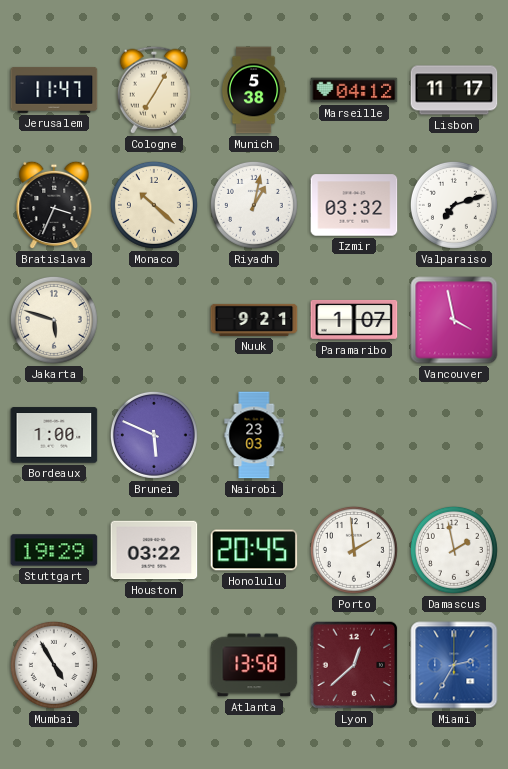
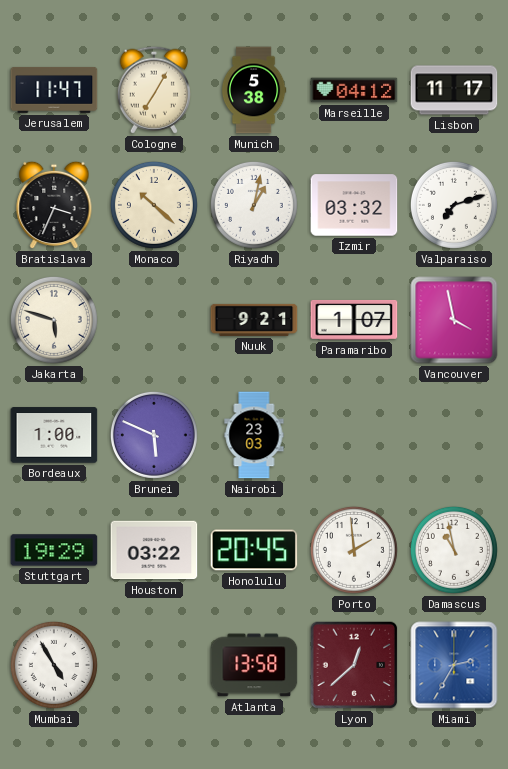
Damascus: 1:58 -> 10:58
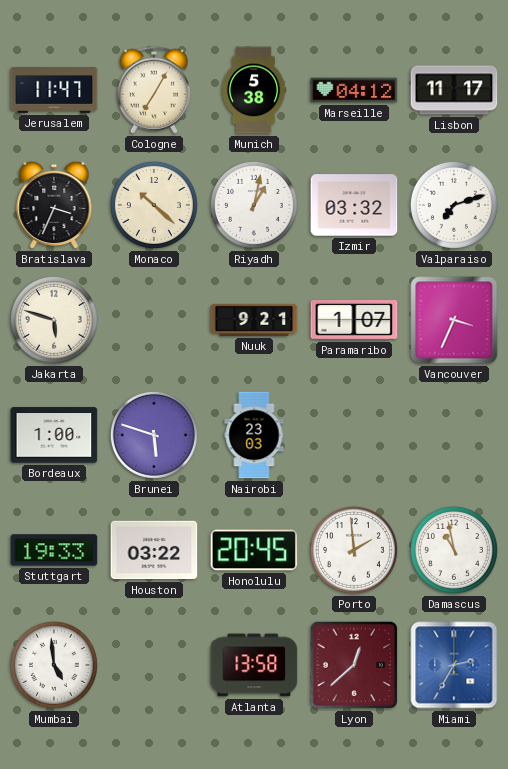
Vancouver: 3:58 -> 3:34
Brunei: 5:49 -> 5:48
Stuttgart: 19:29 -> 19:33
Mumbai: 4:55 -> 4:59
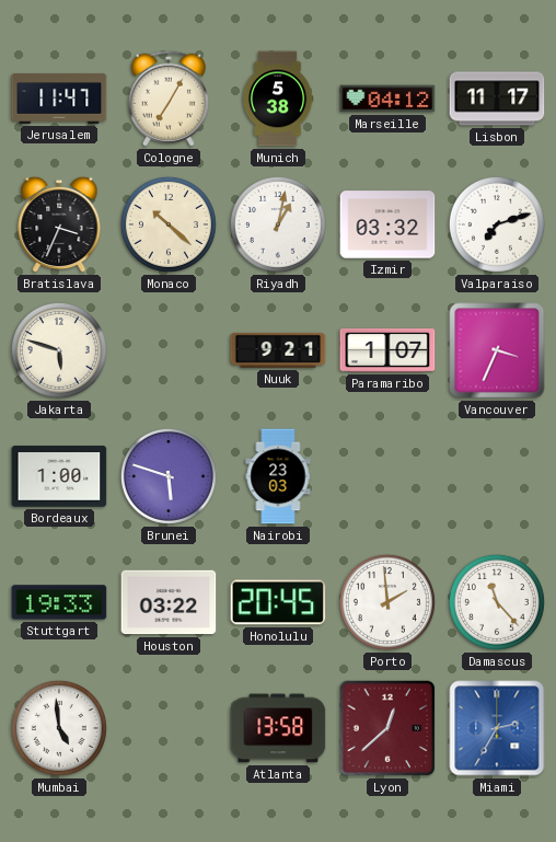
Damascus: 10:58 -> 11:23
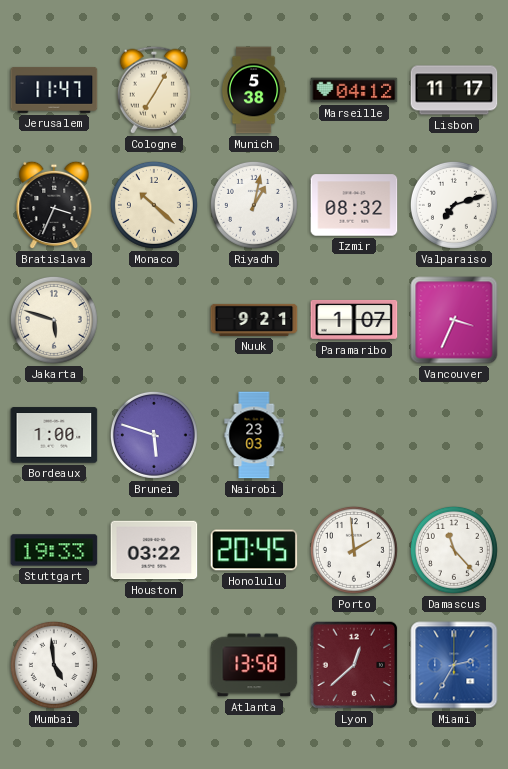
Izmir: 03:32 -> 08:32
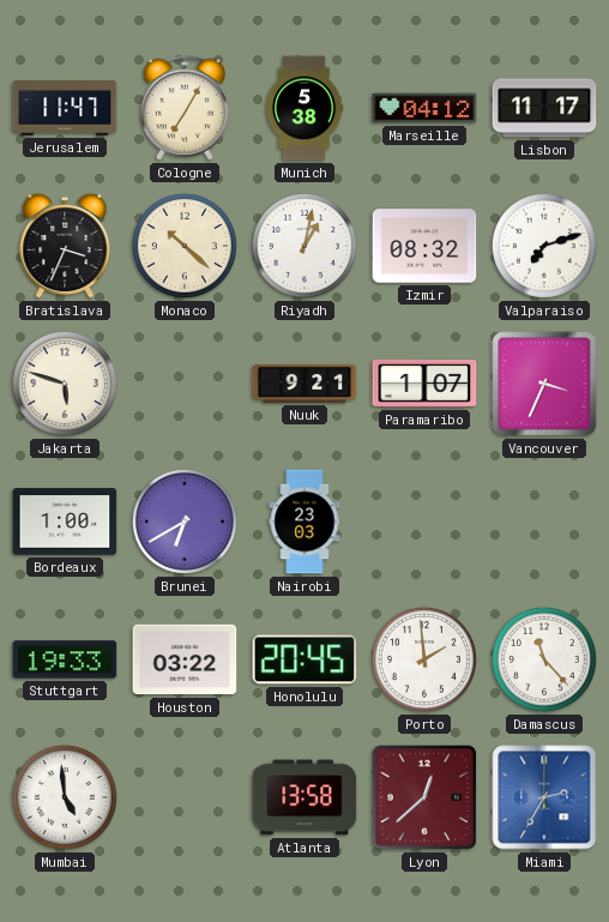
Brunei: 5:48 -> 6:40
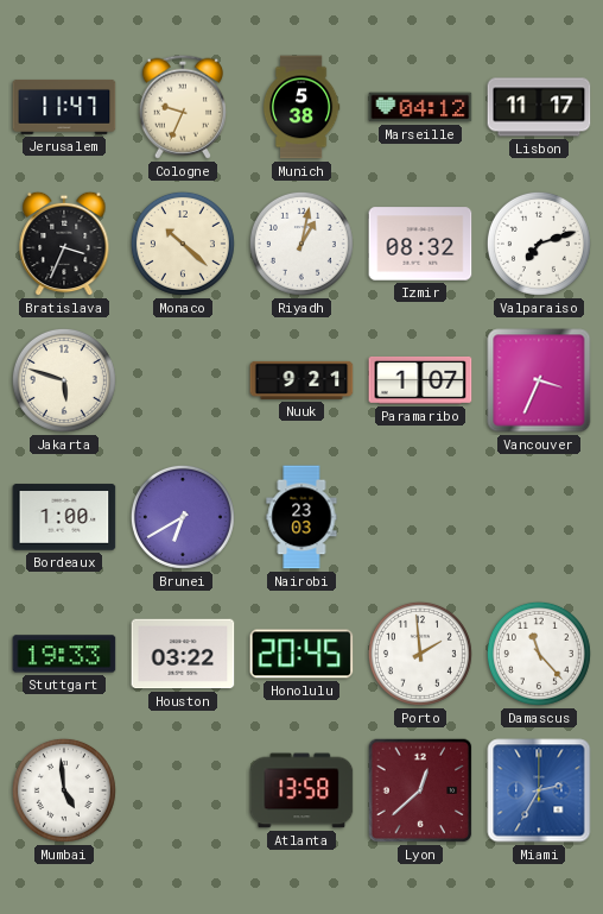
Cologne: 7:05 -> 9:34
